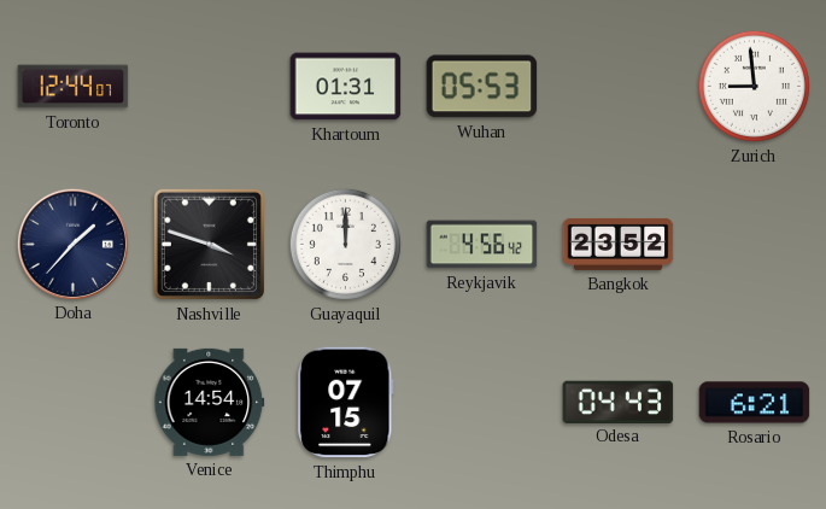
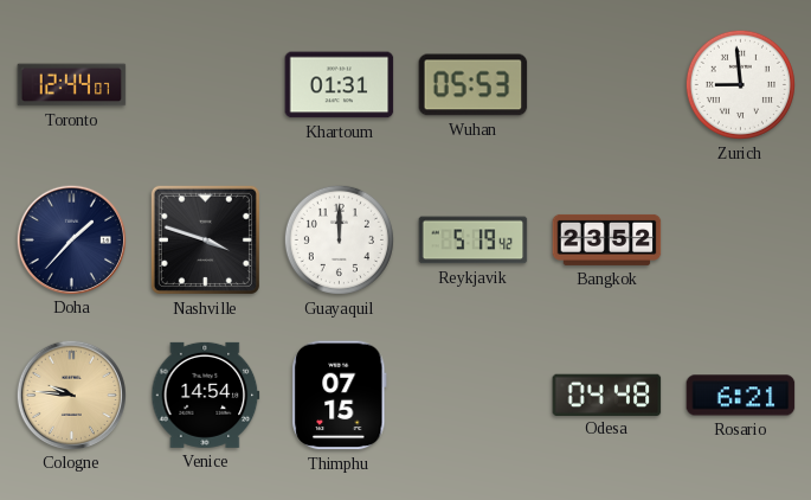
Reykjavik: 4:56 -> 5:19
Cologne: none -> 9:46
Odesa: 04:43 -> 04:48
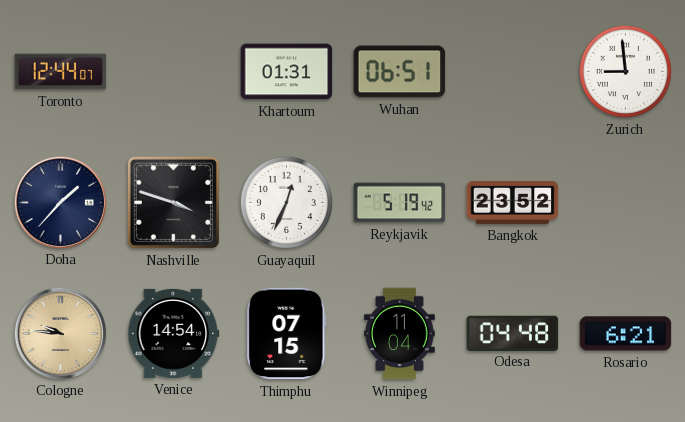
Wuhan: 05:53 -> 06:51
Guayaquil: 12:00 -> 12:34
Winnipeg: none -> 11:04
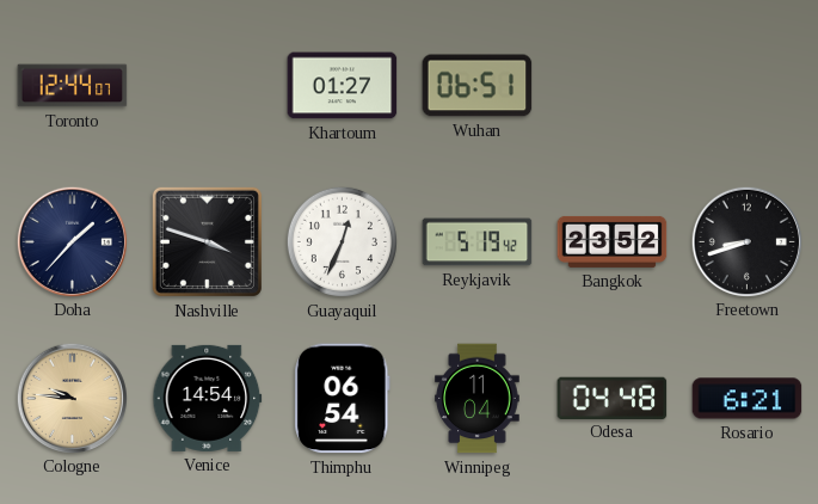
Khartoum: 01:31 -> 01:27
Zurich: 8:59 -> none
Freetown: none -> 8:42
Thimphu: 07:15 -> 06:54
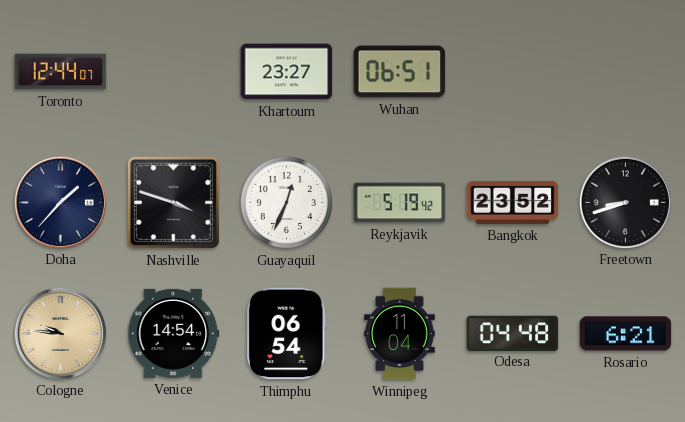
Khartoum: 01:27 -> 23:27
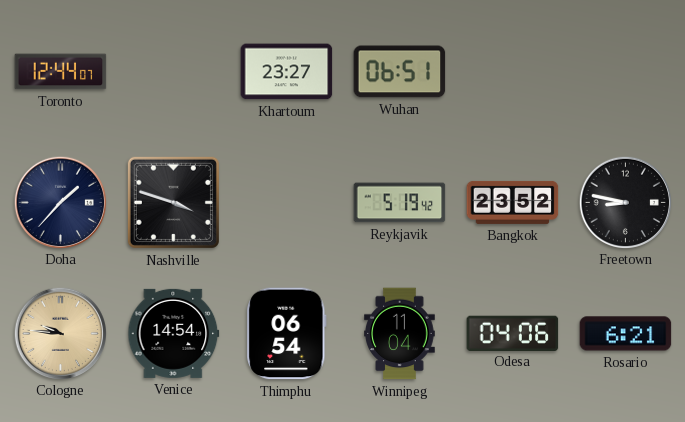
Guayaquil: 12:34 -> none
Freetown: 8:42 -> 8:47
Odesa: 04:48 -> 04:06
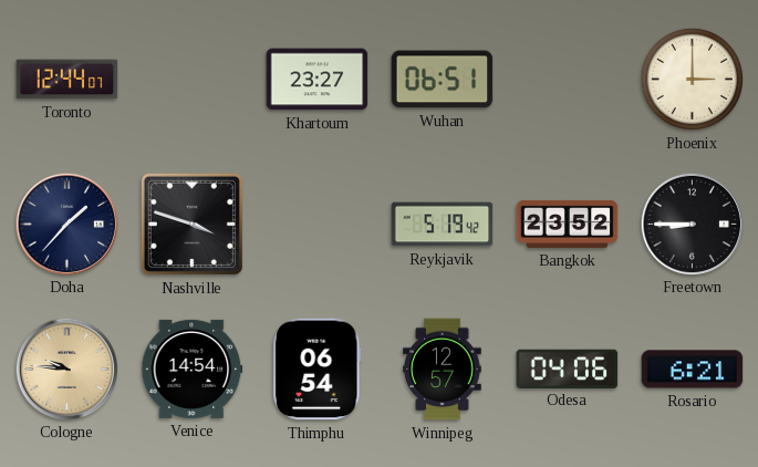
Phoenix: none -> 3:00
Freetown: 8:47 -> 8:45
Winnipeg: 11:04 -> 12:57
